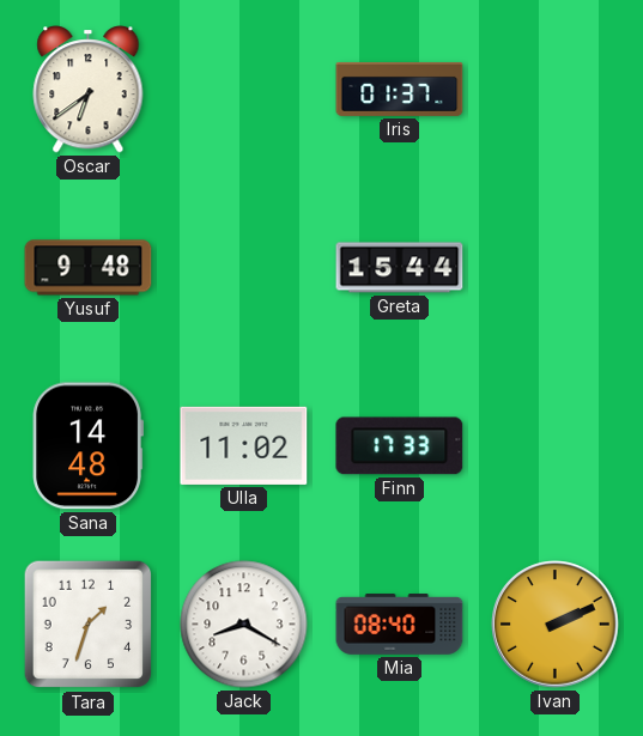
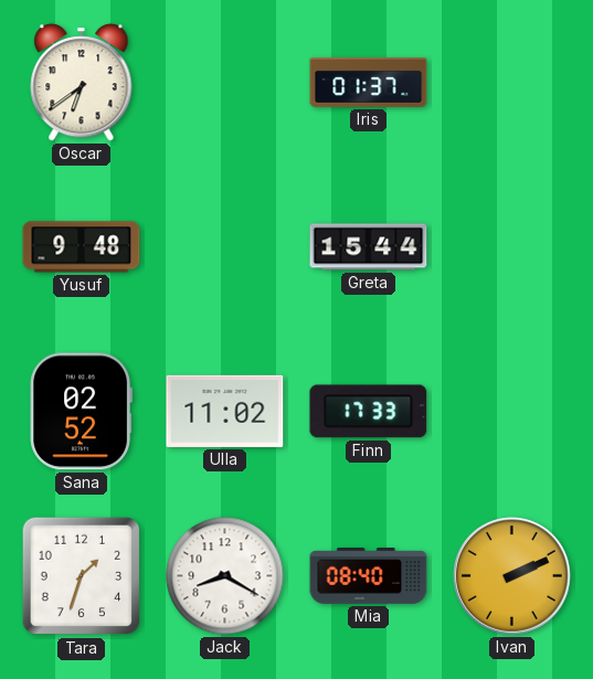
Sana: 14:48 -> 02:52
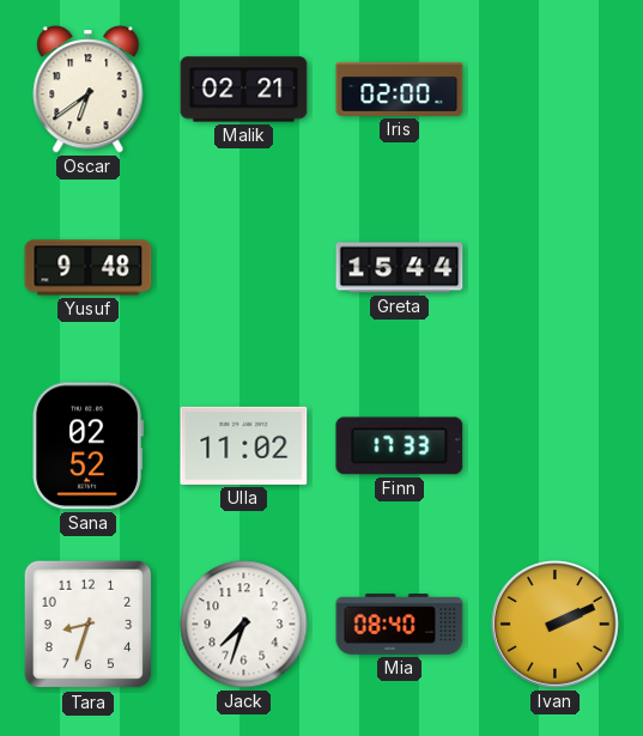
Malik: none -> 02:21
Iris: 01:37 -> 02:00
Tara: 1:33 -> 8:33
Jack: 8:20 -> 7:33
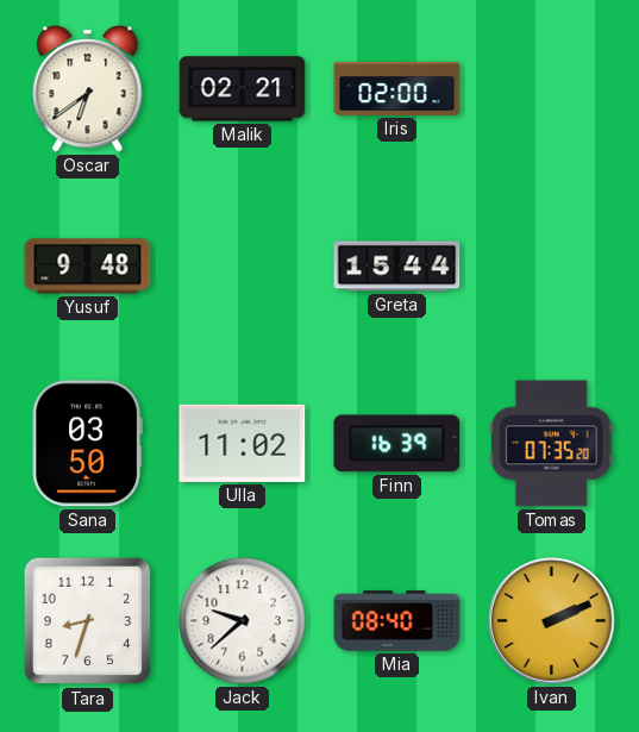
Sana: 02:52 -> 03:50
Finn: 17:33 -> 16:39
Tomas: none -> 07:35
Jack: 7:33 -> 9:38
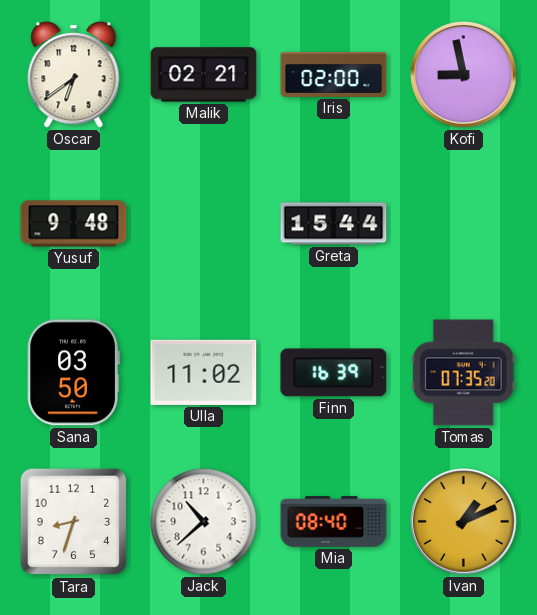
Kofi: none -> 8:58
Jack: 9:38 -> 10:38
Ivan: 2:11 -> 1:11
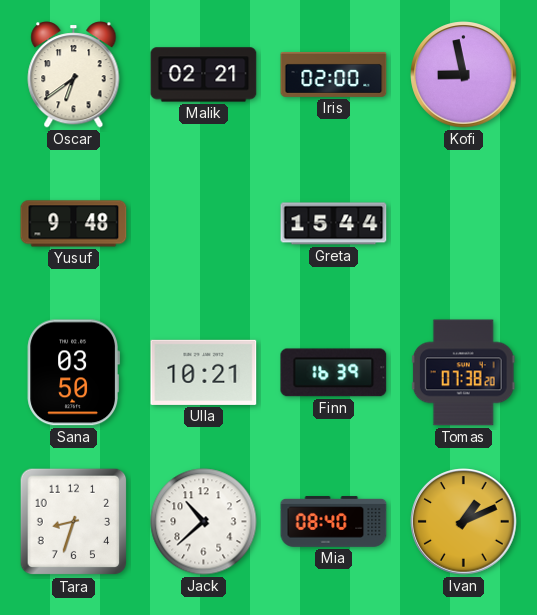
Ulla: 11:02 -> 10:21
Tomas: 07:35 -> 07:38
